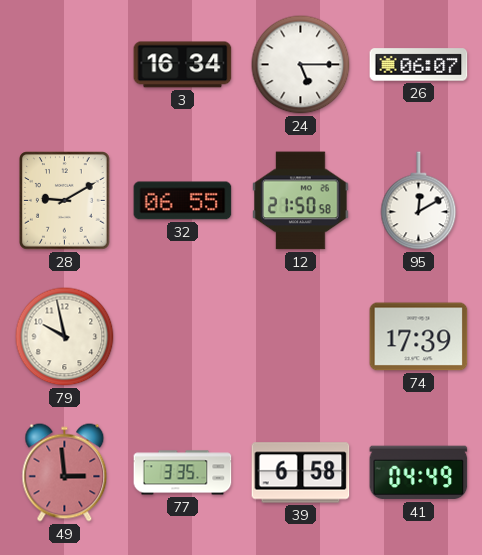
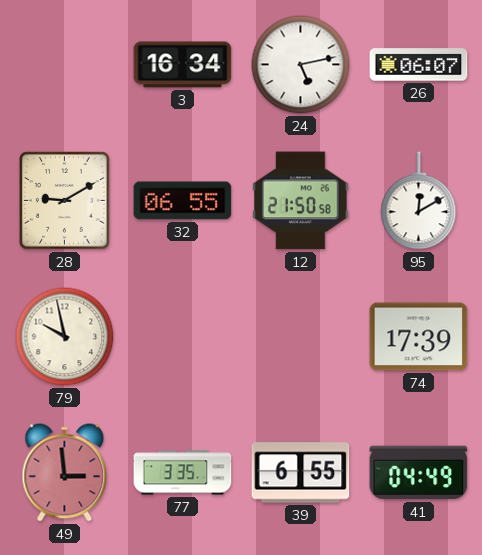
24: 5:15 -> 5:13
39: 6:58 -> 6:55
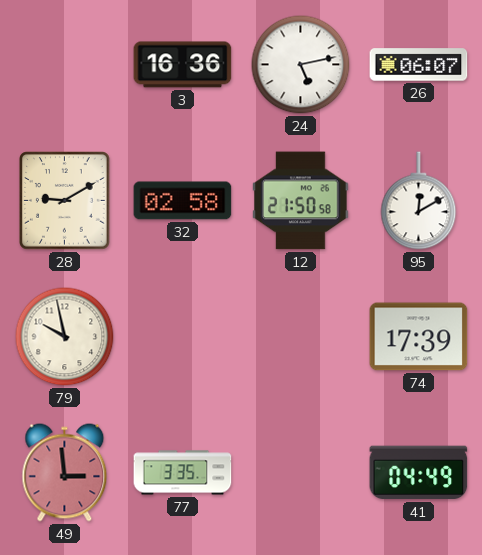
3: 16:34 -> 16:36
32: 06:55 -> 02:58
39: 6:55 -> none
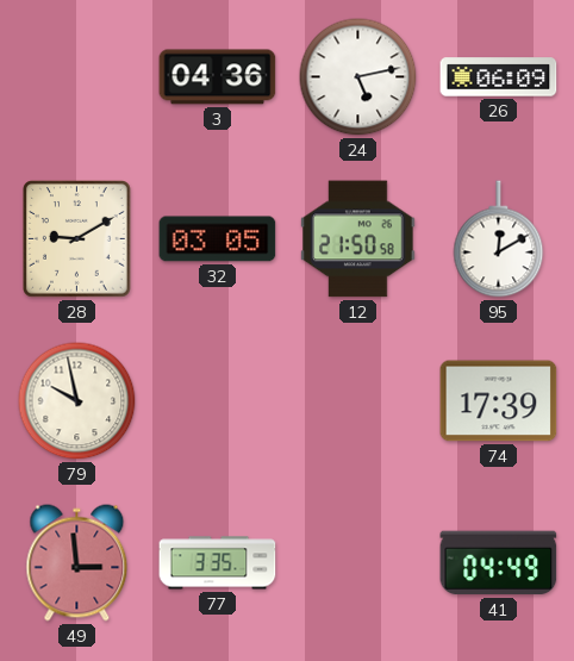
3: 16:36 -> 04:36
26: 06:07 -> 06:09
32: 02:58 -> 03:05
